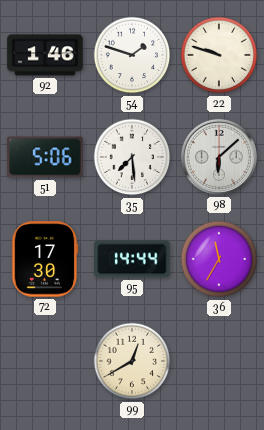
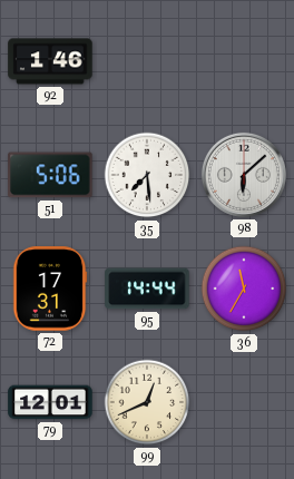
54: 1:48 -> none
22: 9:48 -> none
72: 17:30 -> 17:31
79: none -> 12:01
99: 12:40 -> 12:41
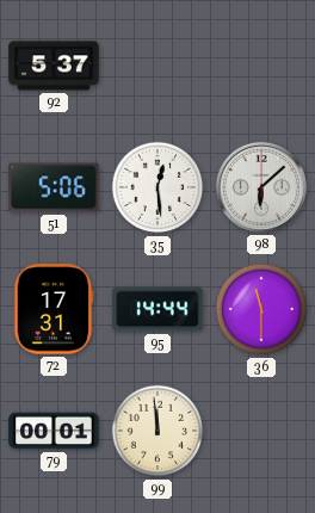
92: 1:46 -> 5:37
35: 7:29 -> 12:29
36: 11:35 -> 11:30
79: 12:01 -> 00:01
99: 12:41 -> 11:59
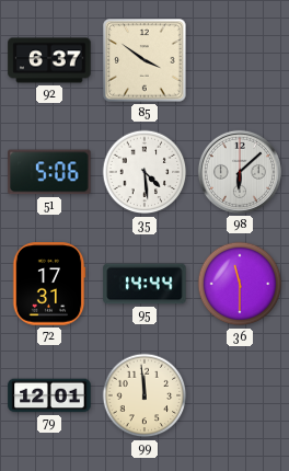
92: 5:37 -> 6:37
85: none -> 3:51
35: 12:29 -> 4:29
79: 00:01 -> 12:01
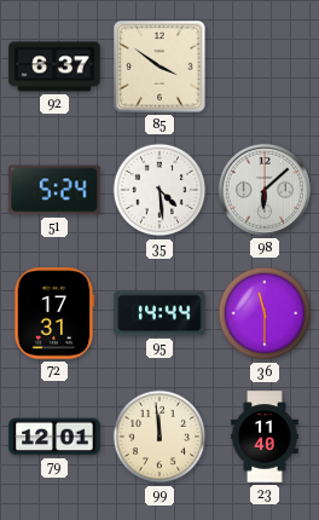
51: 5:06 -> 5:24
23: none -> 11:40
